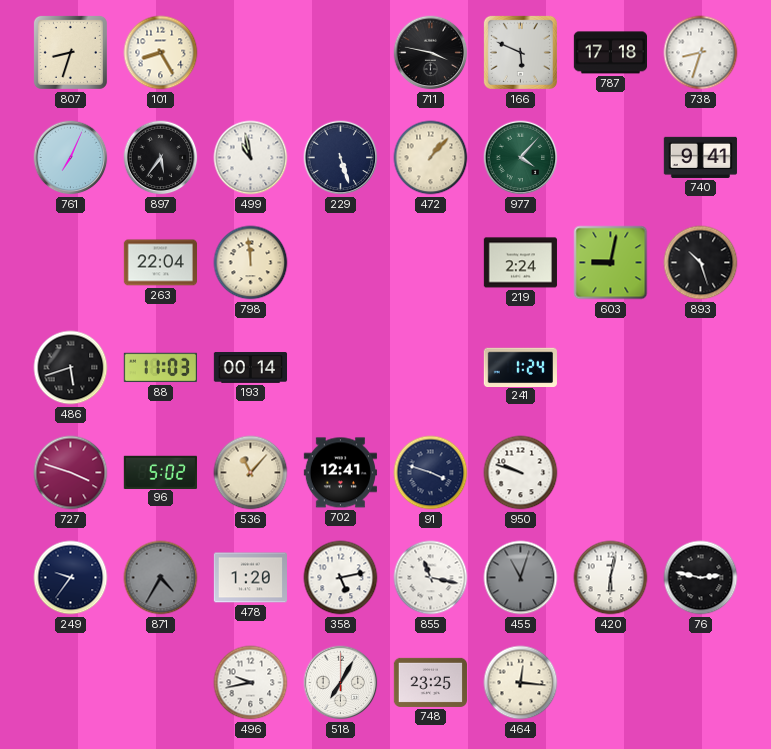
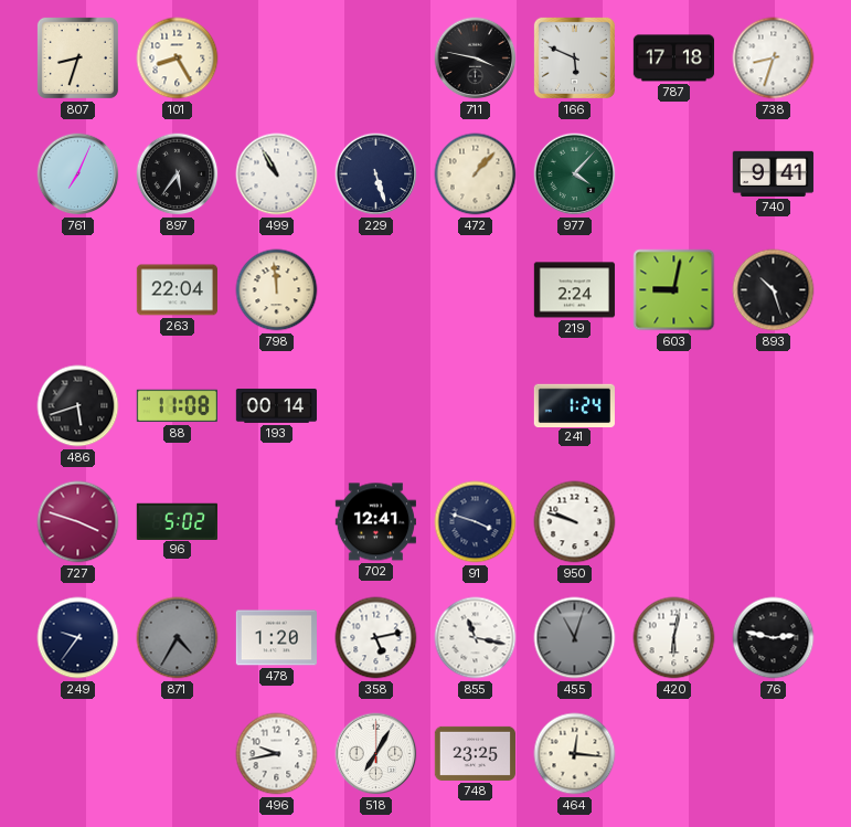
499: 10:58 -> 10:55
88: 11:03 -> 11:08
536: 11:07 -> none
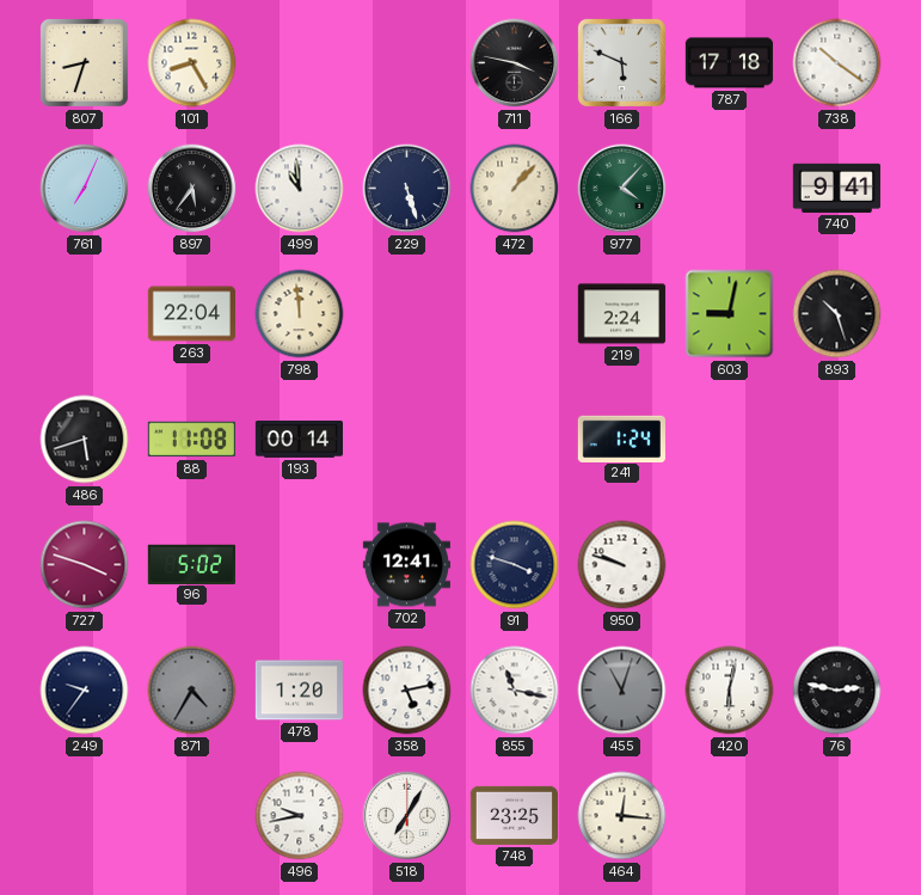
738: 8:33 -> 10:21
499: 10:55 -> 10:59
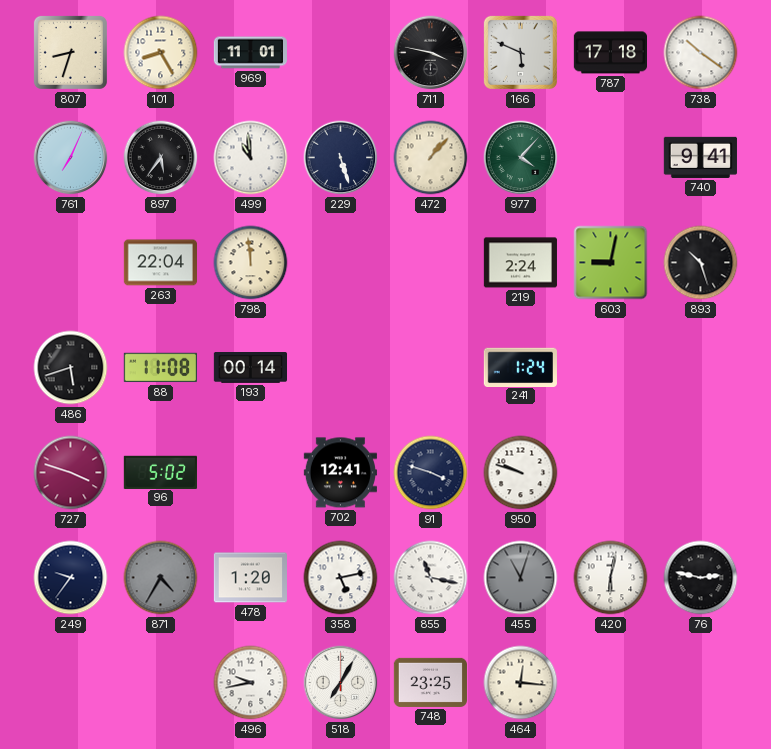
969: none -> 11:01
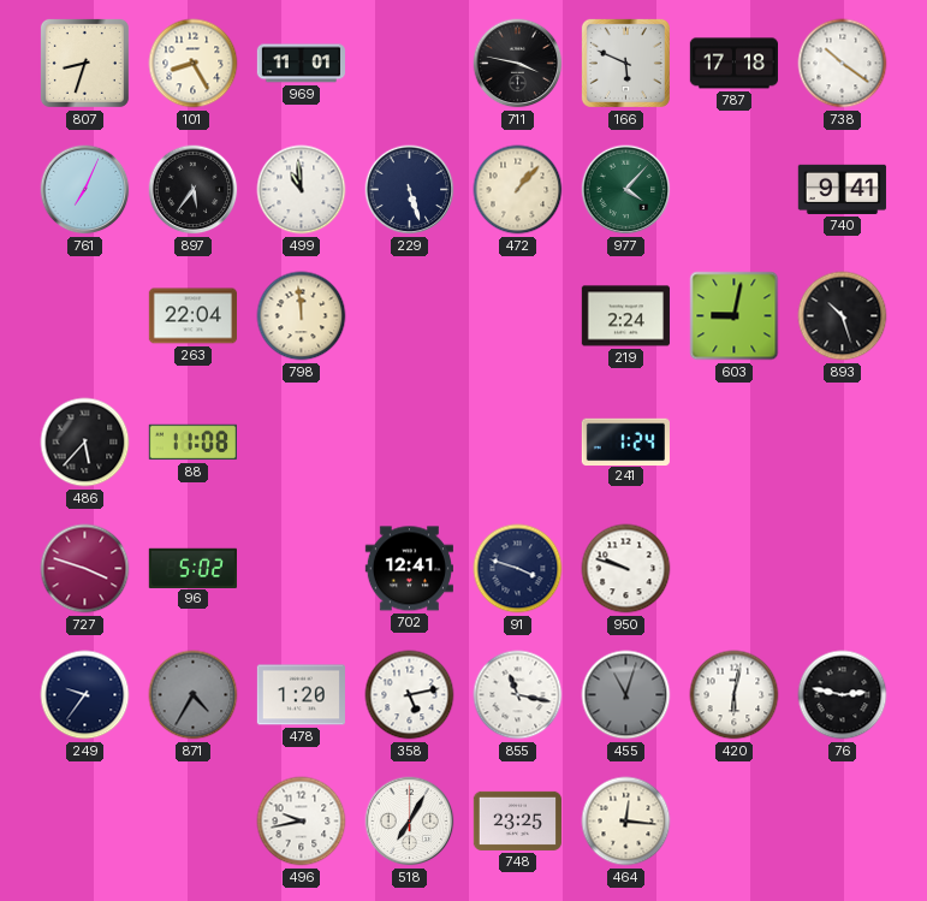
486: 5:42 -> 5:37
193: 00:14 -> none
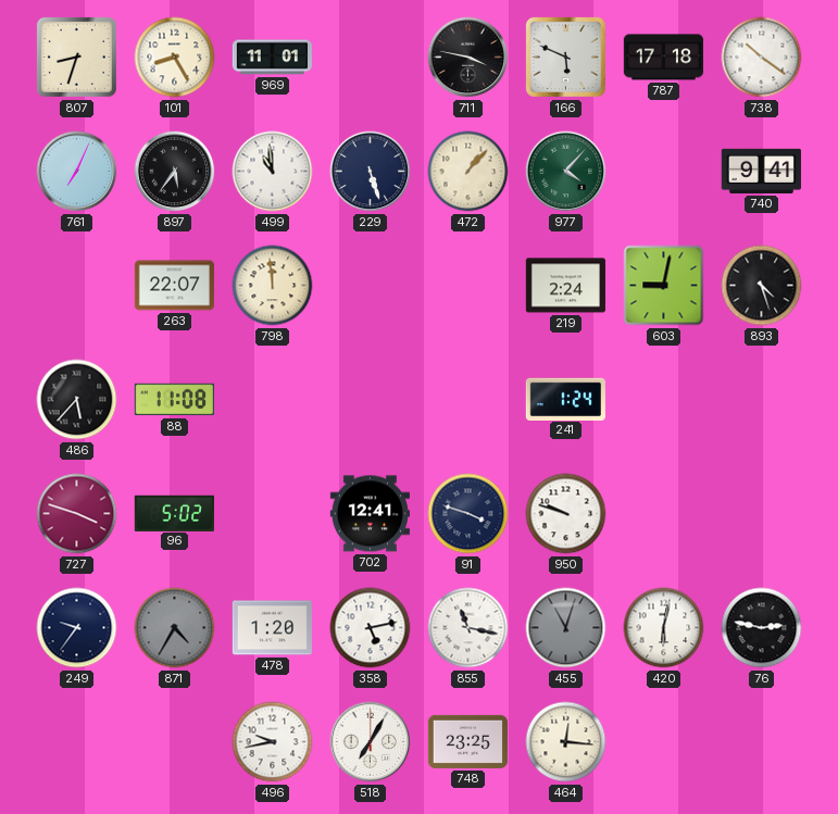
263: 22:04 -> 22:07
893: 10:27 -> 4:27
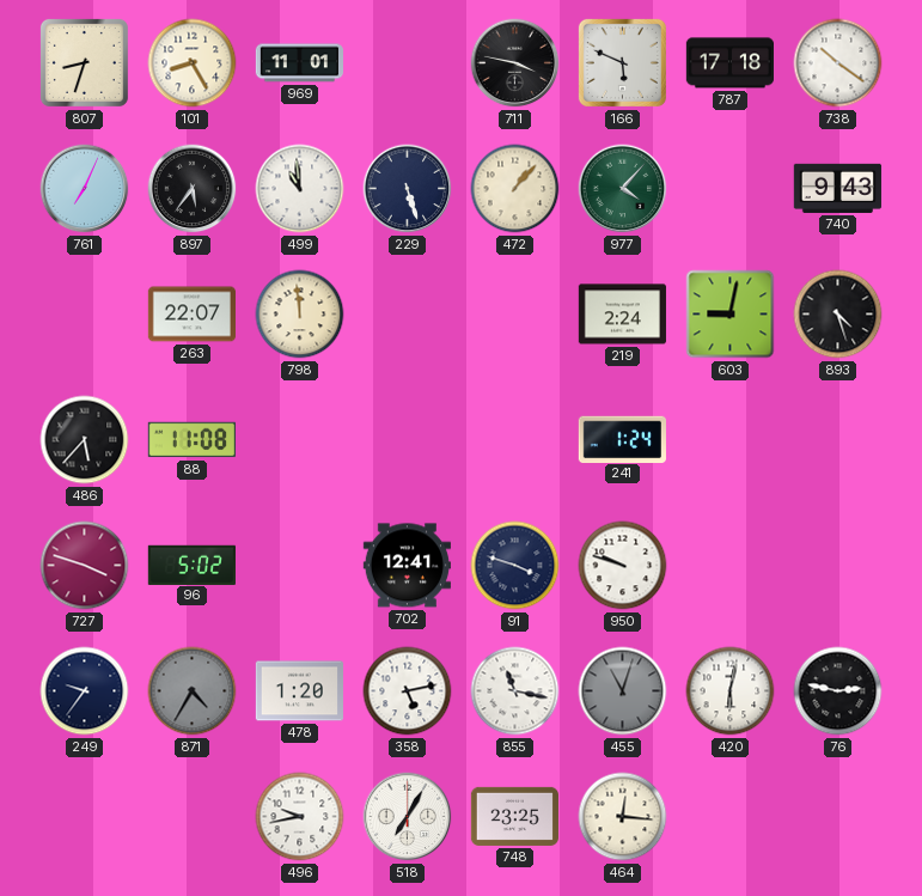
740: 9:41 -> 9:43
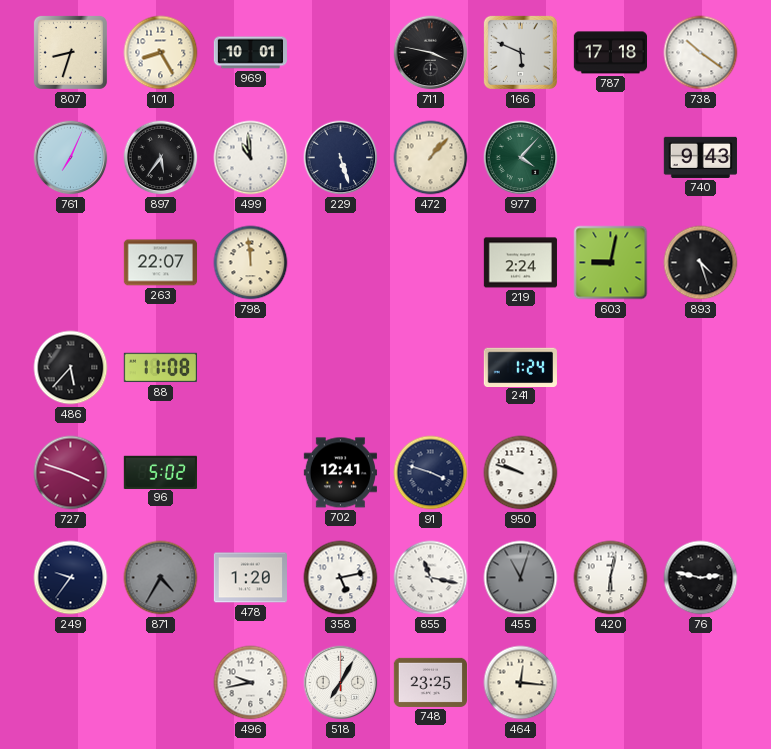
969: 11:01 -> 10:01
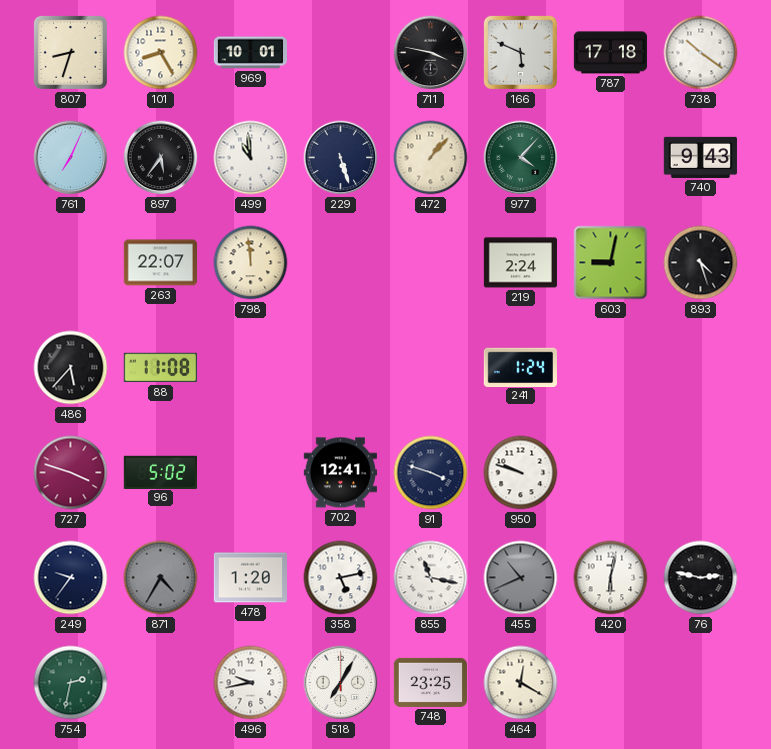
455: 11:03 -> 10:41
754: none -> 2:32
464: 12:16 -> 12:20
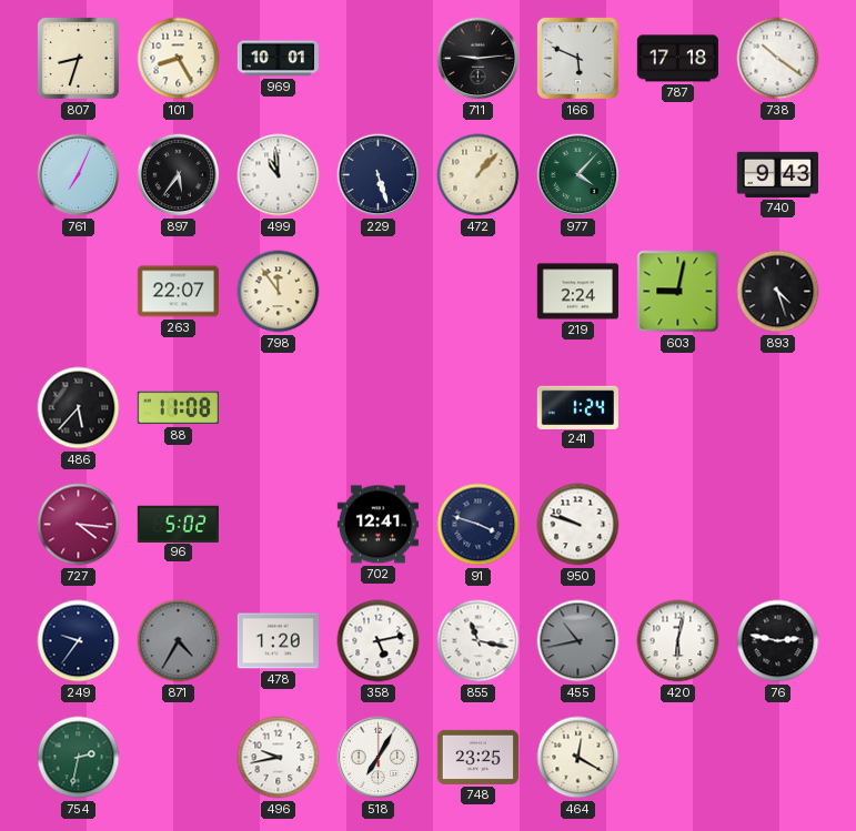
711: 3:47 -> 9:14
798: 11:59 -> 11:54
727: 3:48 -> 4:16
455: 10:41 -> 10:43
